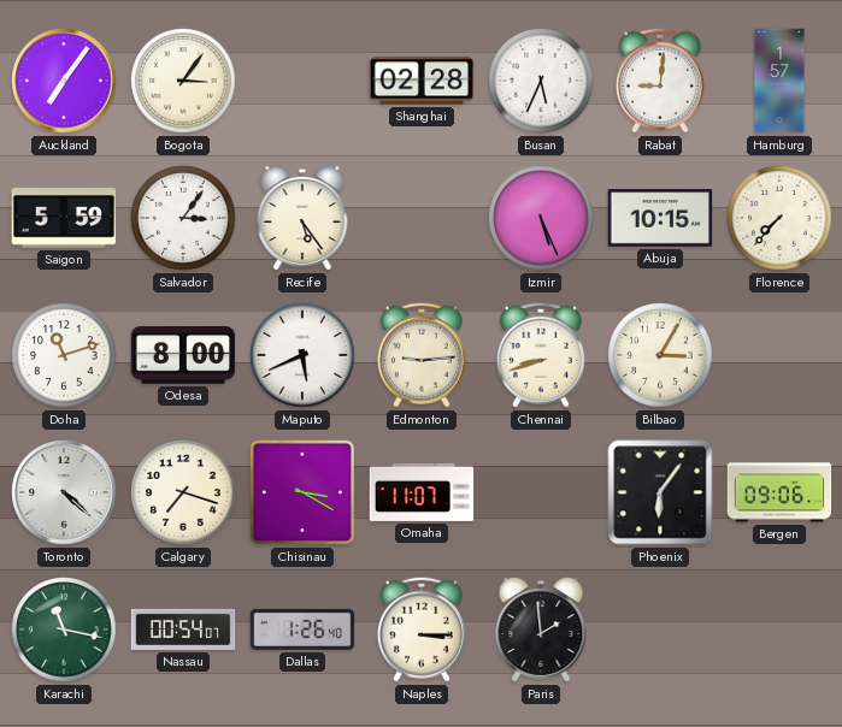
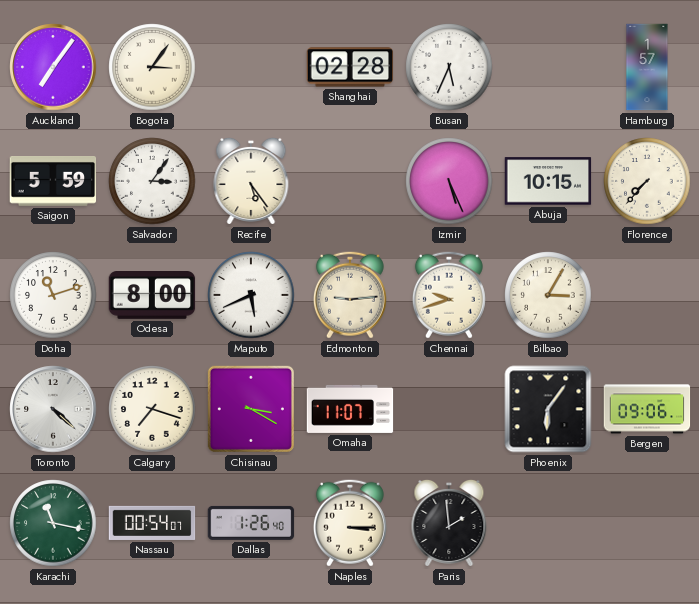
Rabat: 9:01 -> none
Chennai: 8:42 -> 9:42
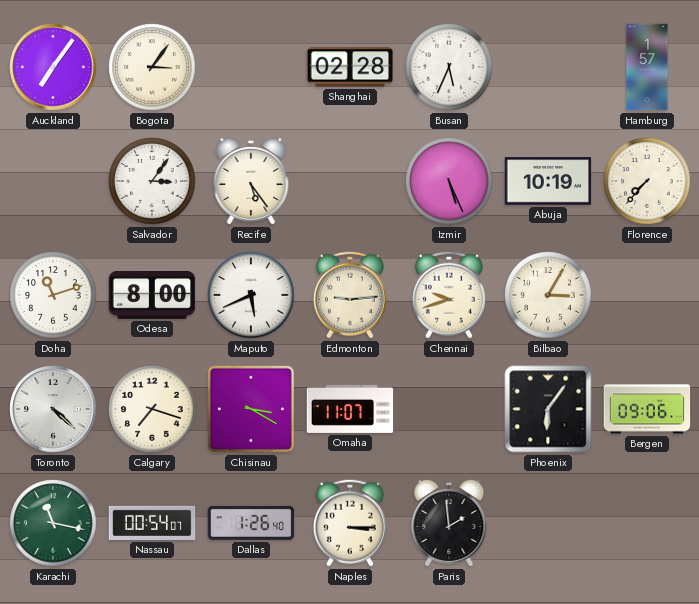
Saigon: 5:59 -> none
Abuja: 10:15 -> 10:19
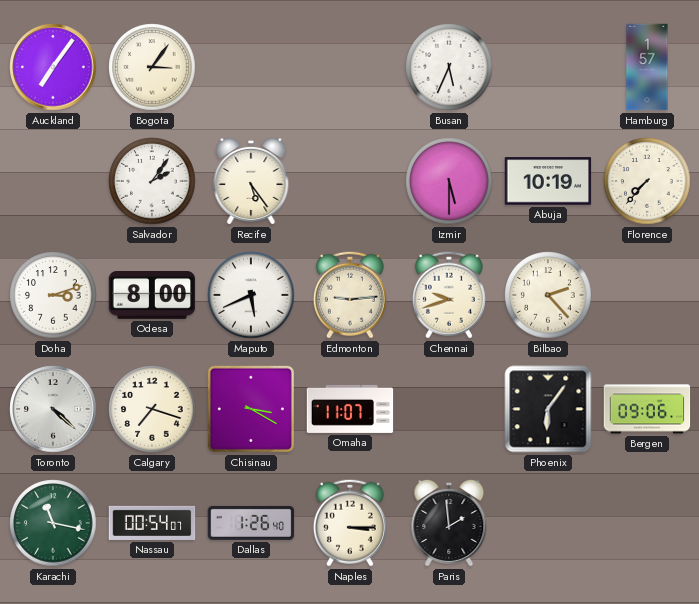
Shanghai: 02:28 -> none
Salvador: 3:06 -> 2:06
Izmir: 5:26 -> 5:30
Doha: 11:12 -> 3:12
Bilbao: 3:05 -> 2:23
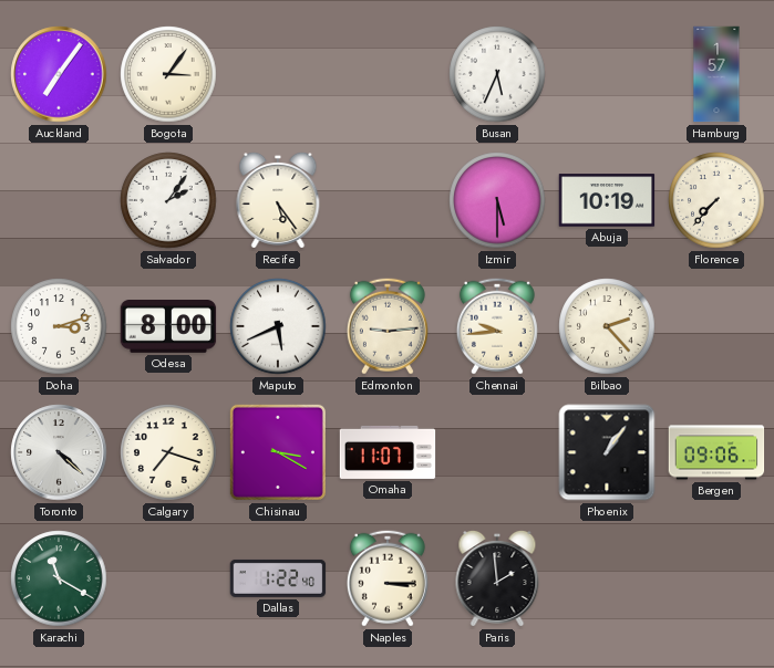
Chennai: 9:42 -> 9:44
Phoenix: 6:06 -> 1:06
Karachi: 11:17 -> 11:20
Nassau: 00:54 -> none
Dallas: 1:26 -> 1:22
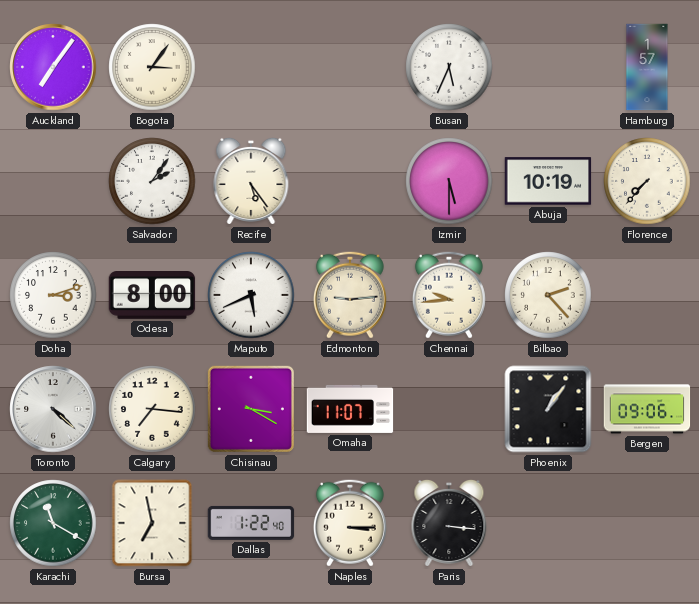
Calgary: 7:18 -> 7:16
Bursa: none -> 6:58
Paris: 1:59 -> 3:16
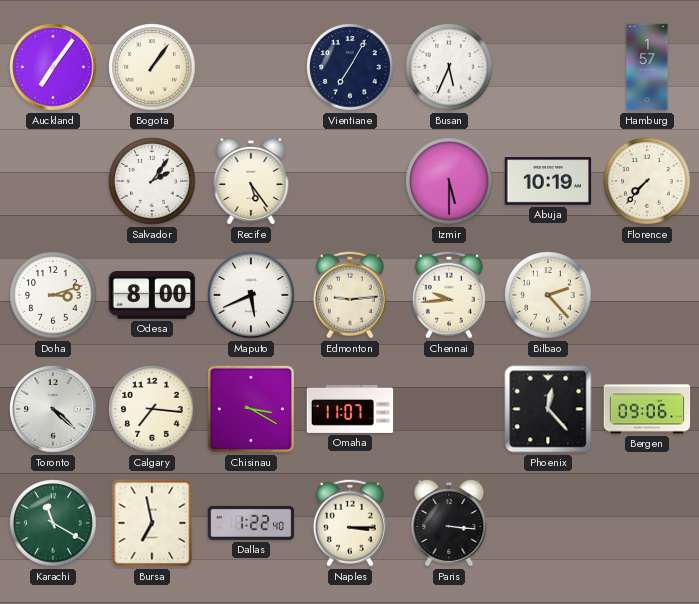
Bogota: 3:06 -> 1:06
Vientiane: none -> 7:05
Phoenix: 1:06 -> 12:23
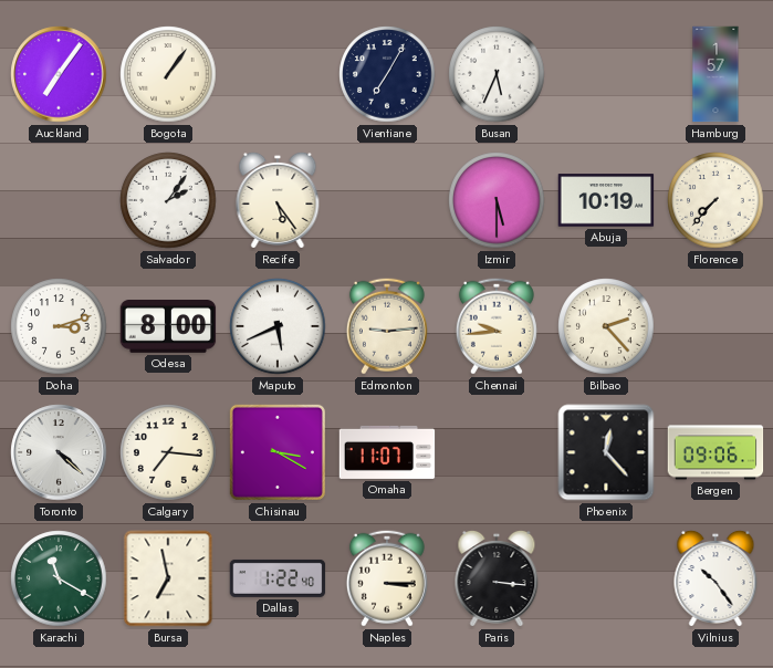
Vilnius: none -> 10:24
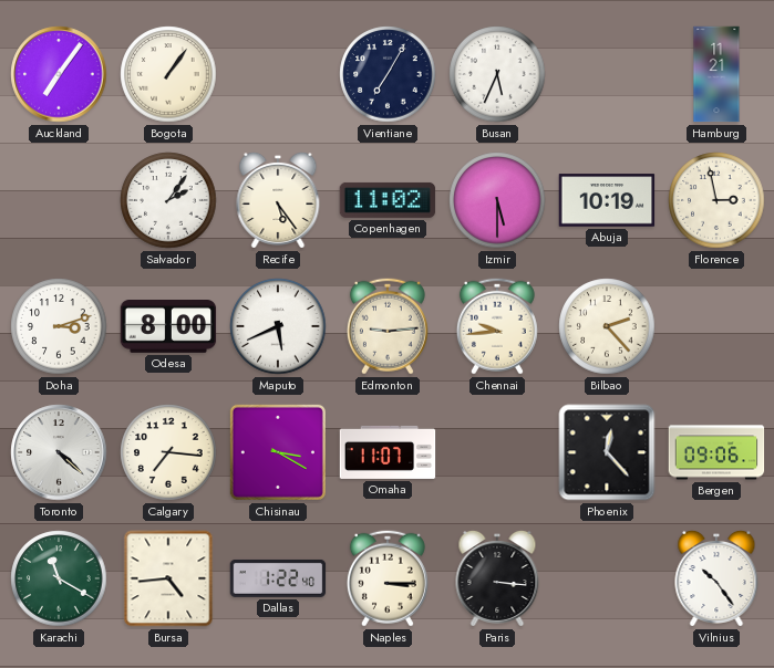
Hamburg: 1:57 -> 11:21
Copenhagen: none -> 11:02
Florence: 7:37 -> 2:58
Bursa: 6:58 -> 4:44
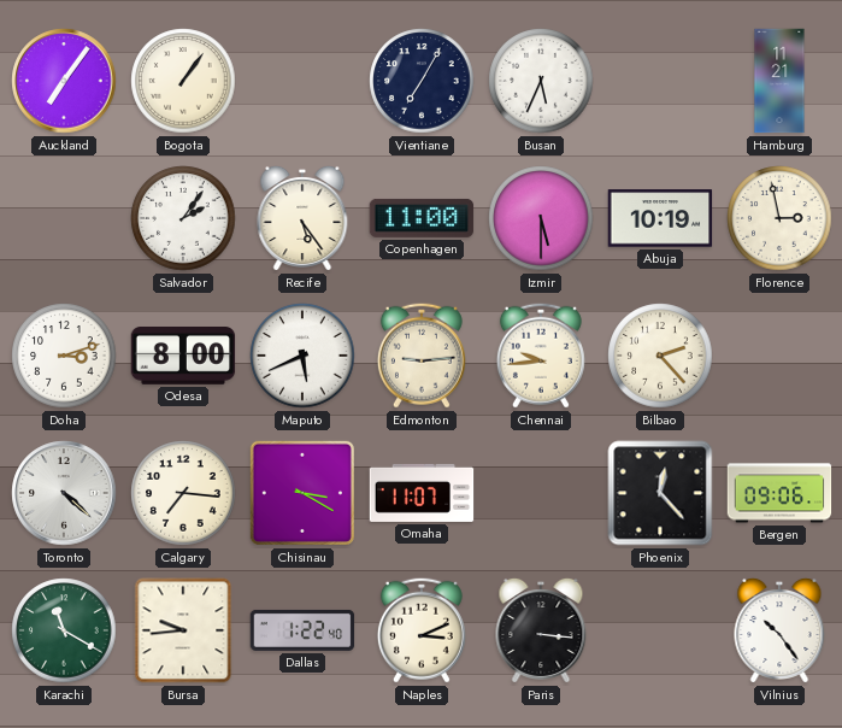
Copenhagen: 11:02 -> 11:00
Bursa: 4:44 -> 9:44
Naples: 3:15 -> 3:11
